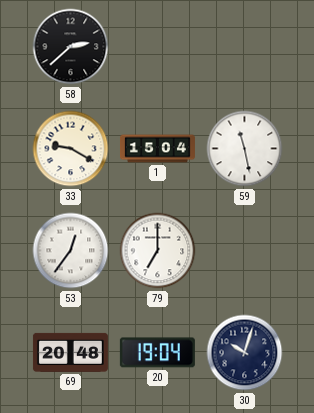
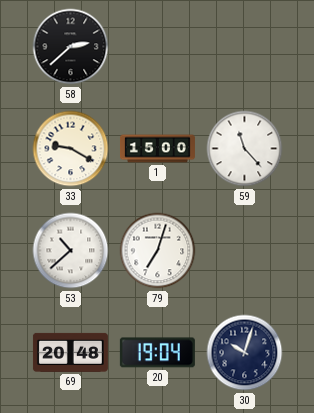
1: 15:04 -> 15:00
59: 11:28 -> 11:23
53: 12:36 -> 10:38
79: 7:00 -> 7:03
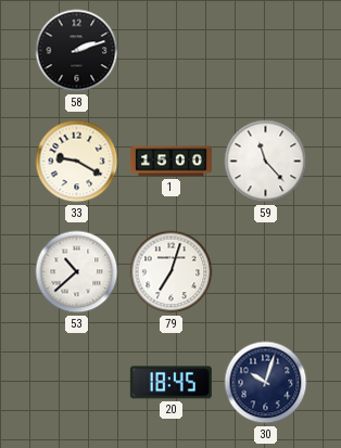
58: 2:38 -> 2:12
69: 20:48 -> none
20: 19:04 -> 18:45
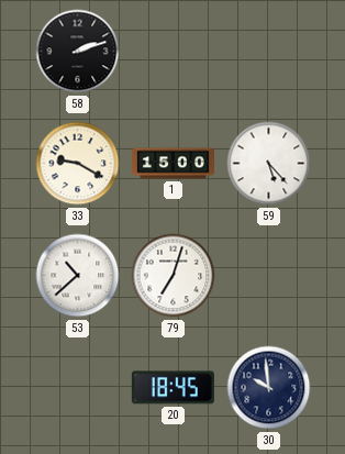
59: 11:23 -> 5:23
30: 10:03 -> 9:59
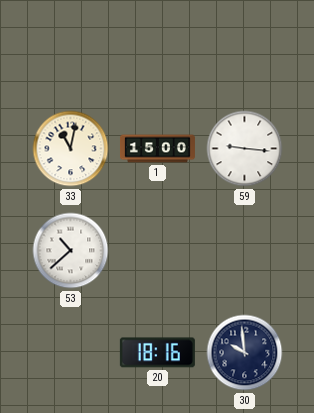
58: 2:12 -> none
33: 9:20 -> 11:02
59: 5:23 -> 9:16
79: 7:03 -> none
20: 18:45 -> 18:16
